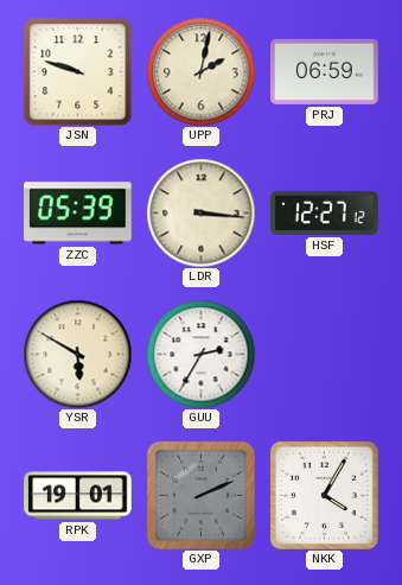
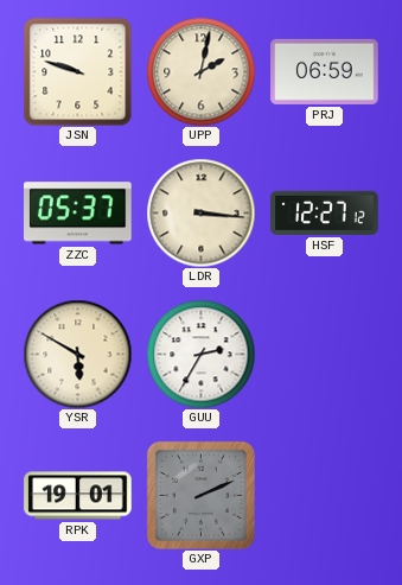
ZZC: 05:39 -> 05:37
NKK: 4:05 -> none
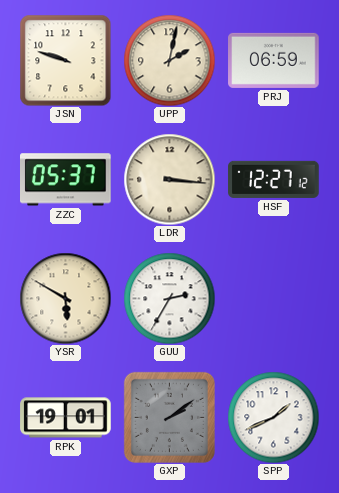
GXP: 2:11 -> 2:09
SPP: none -> 1:41
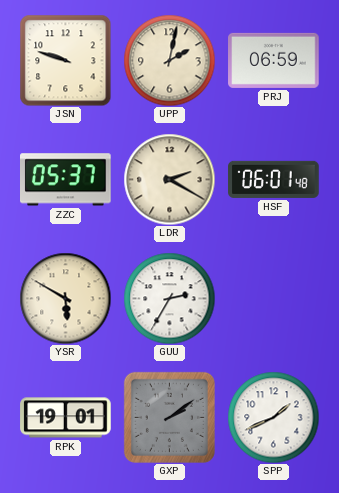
LDR: 3:16 -> 2:20
HSF: 12:27 -> 06:01
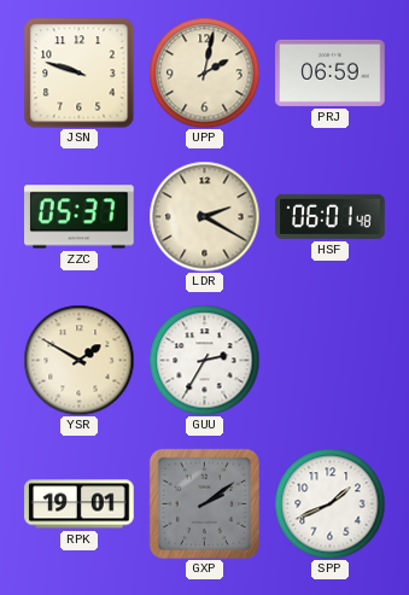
YSR: 5:50 -> 1:50
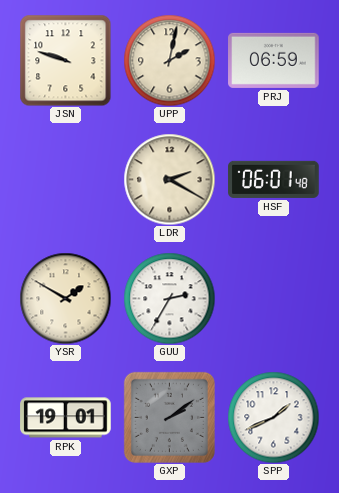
ZZC: 05:37 -> none
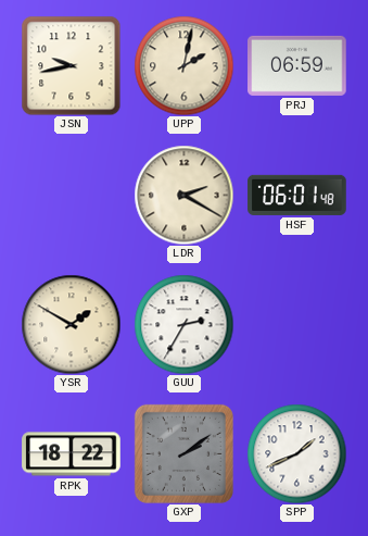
JSN: 9:48 -> 9:43
RPK: 19:01 -> 18:22
